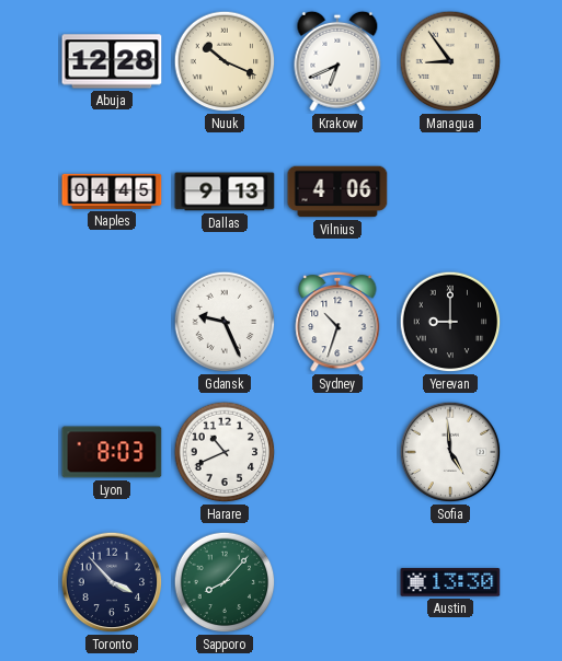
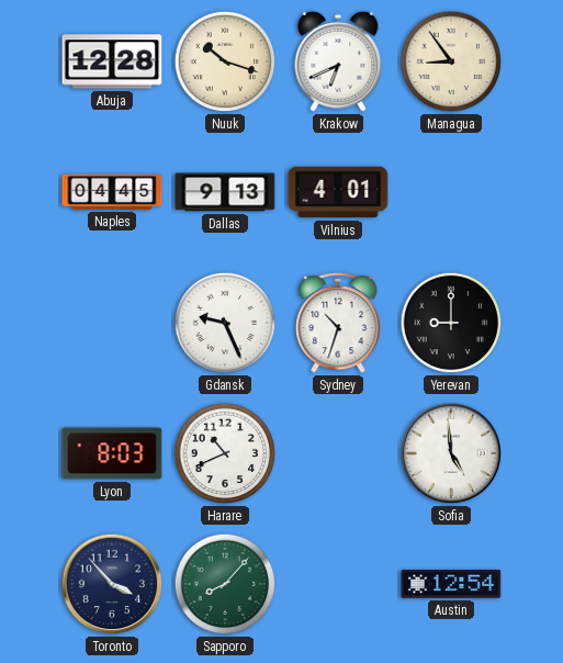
Nuuk: 10:19 -> 10:18
Vilnius: 4:06 -> 4:01
Austin: 13:30 -> 12:54
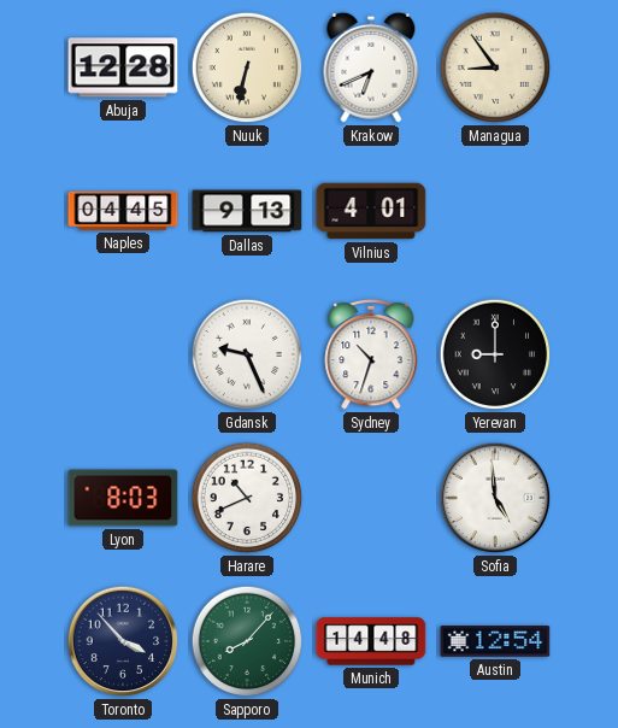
Nuuk: 10:18 -> 6:32
Munich: none -> 14:48
